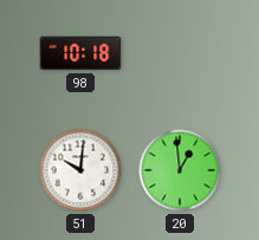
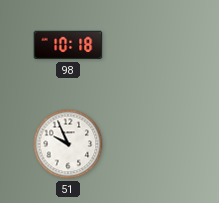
51: 10:01 -> 9:56
20: 12:59 -> none
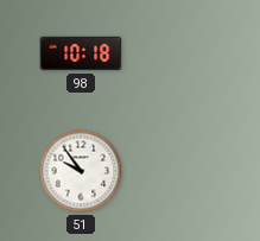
51: 9:56 -> 9:54
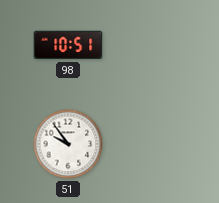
98: 10:18 -> 10:51
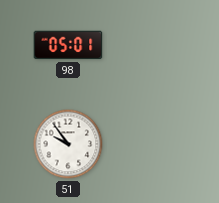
98: 10:51 -> 05:01
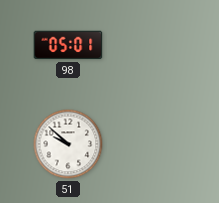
51: 9:54 -> 9:52
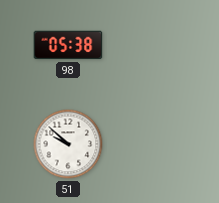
98: 05:01 -> 05:38
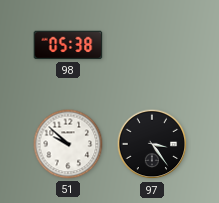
97: none -> 3:24
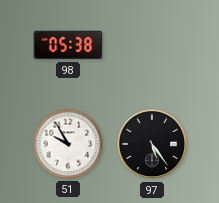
51: 9:52 -> 9:55
97: 3:24 -> 5:24
